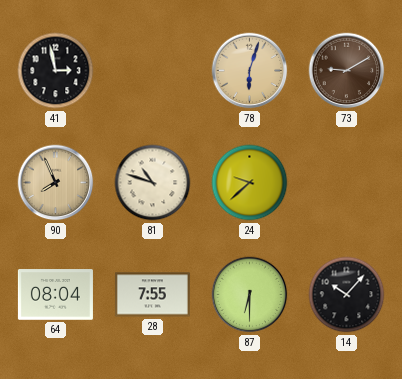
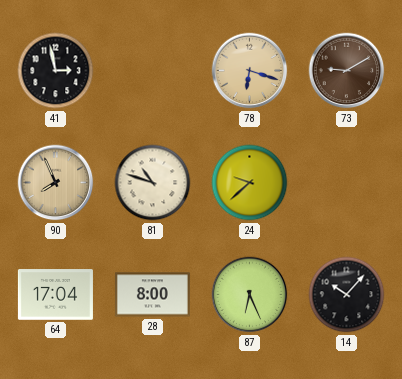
78: 6:03 -> 6:18
64: 08:04 -> 17:04
28: 7:55 -> 8:00
87: 6:30 -> 6:26
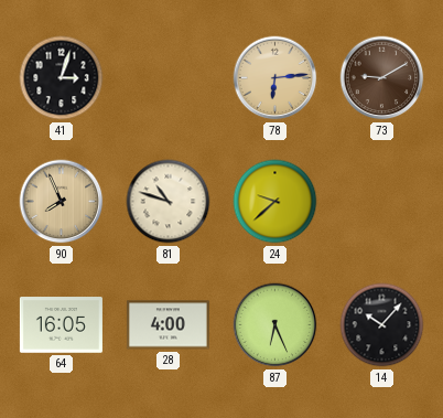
41: 2:58 -> 3:03
78: 6:18 -> 6:14
64: 17:04 -> 16:05
28: 8:00 -> 4:00
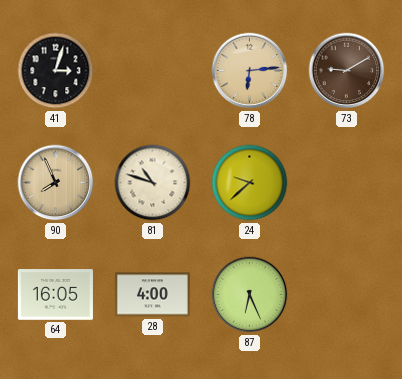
14: 10:07 -> none
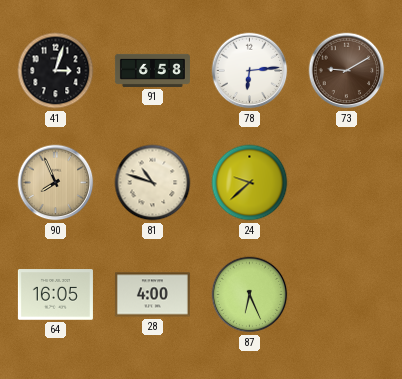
91: none -> 6:58
78 dial: champagne -> white
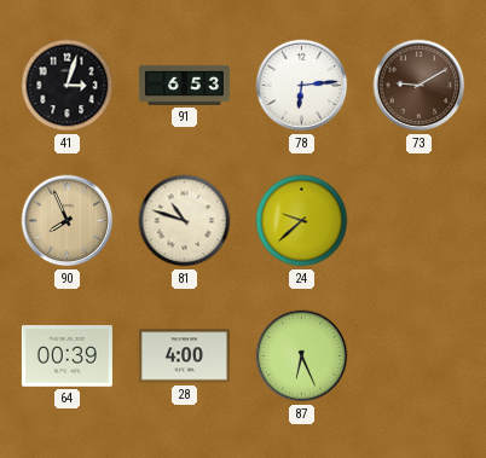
91: 6:58 -> 6:53
64: 16:05 -> 00:39
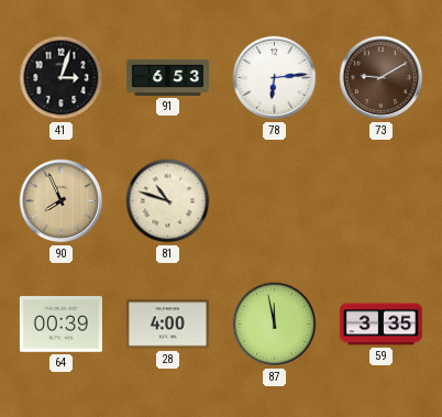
24: 9:38 -> none
87: 6:26 -> 11:58
59: none -> 3:35
